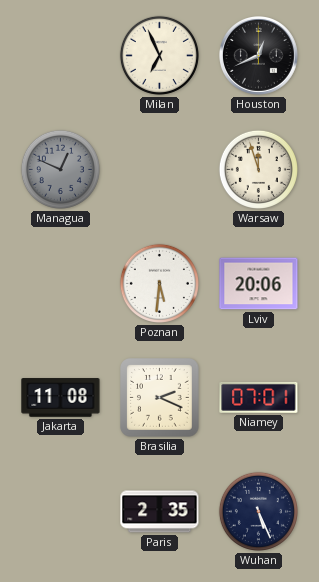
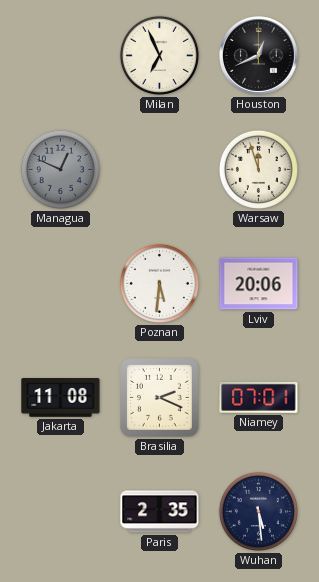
Wuhan: 5:26 -> 5:29
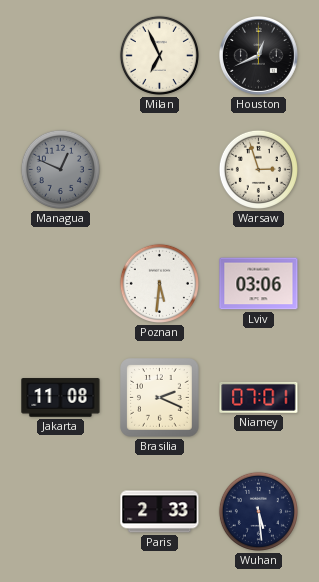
Warsaw: 11:57 -> 2:57
Lviv: 20:06 -> 03:06
Paris: 2:35 -> 2:33
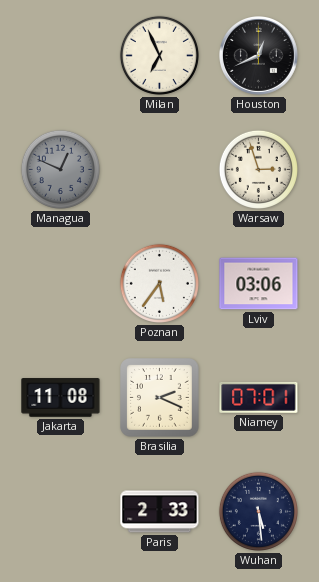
Poznan: 5:31 -> 5:36
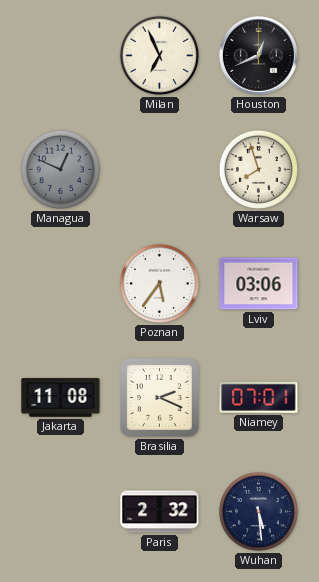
Warsaw: 2:57 -> 7:57
Paris: 2:33 -> 2:32
